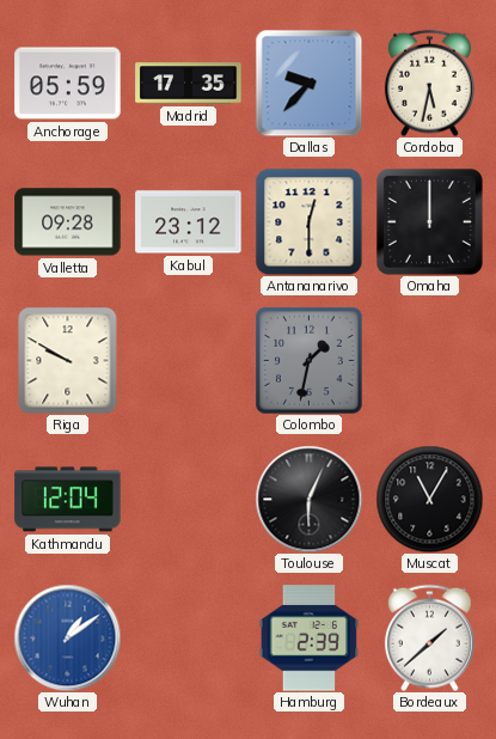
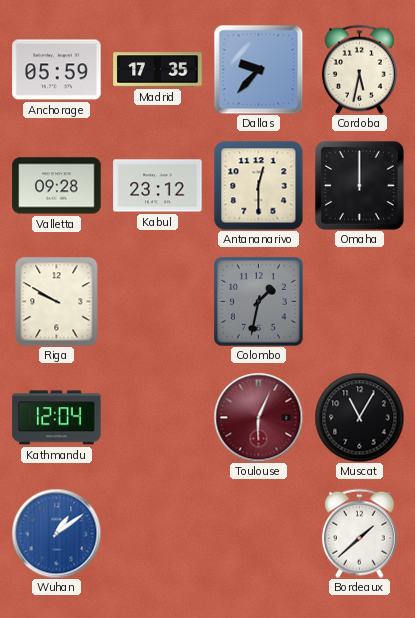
Toulouse dial: black -> burgundy
Hamburg: 2:39 -> none
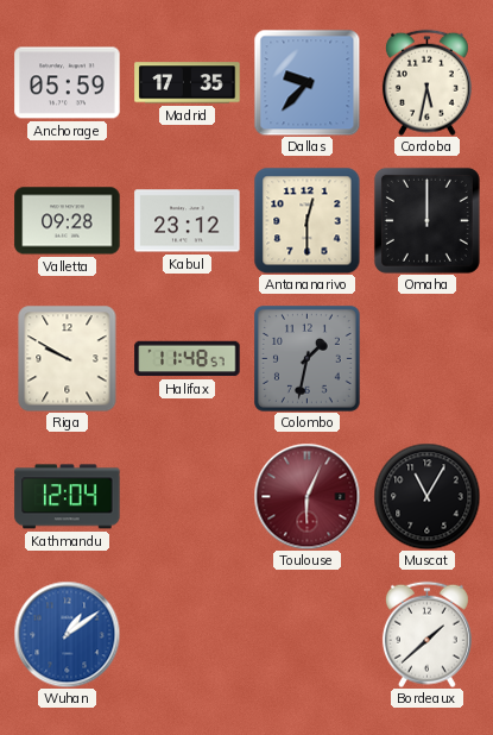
Halifax: none -> 11:48
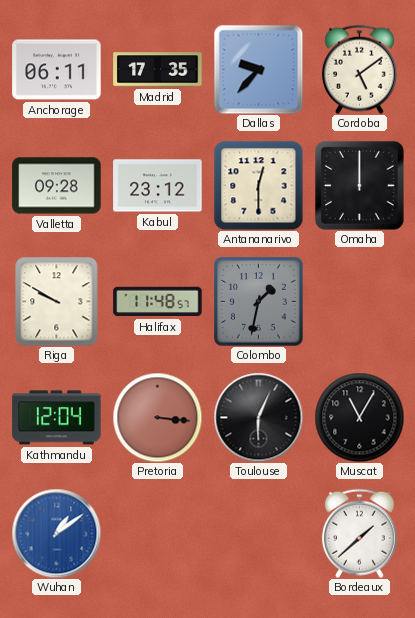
Anchorage: 05:59 -> 06:11
Cordoba: 5:32 -> 5:09
Pretoria: none -> 3:16
Toulouse dial: burgundy -> black
